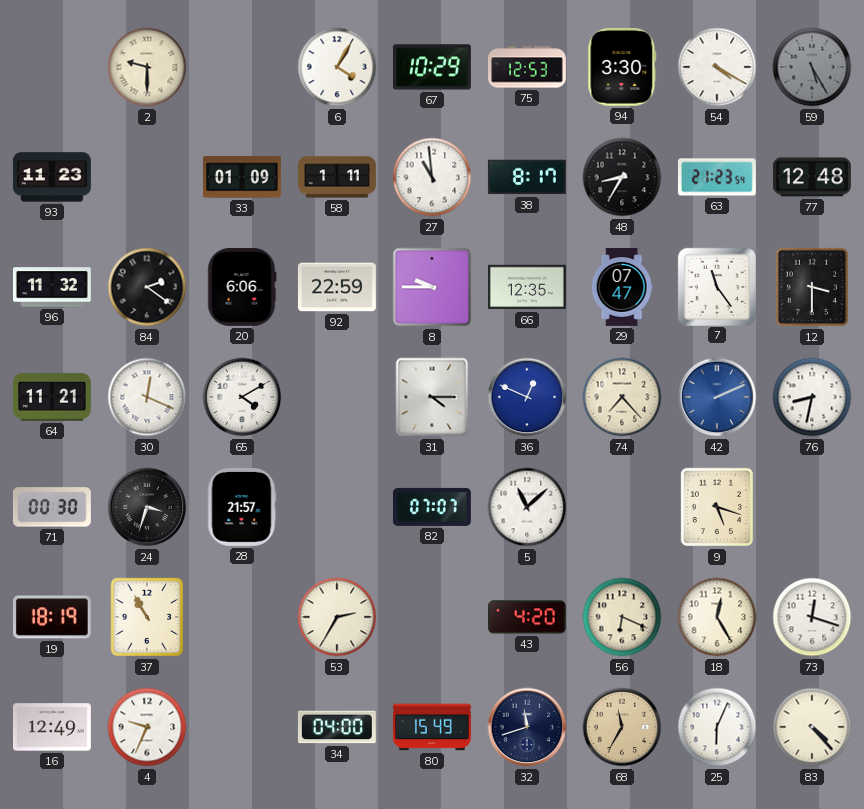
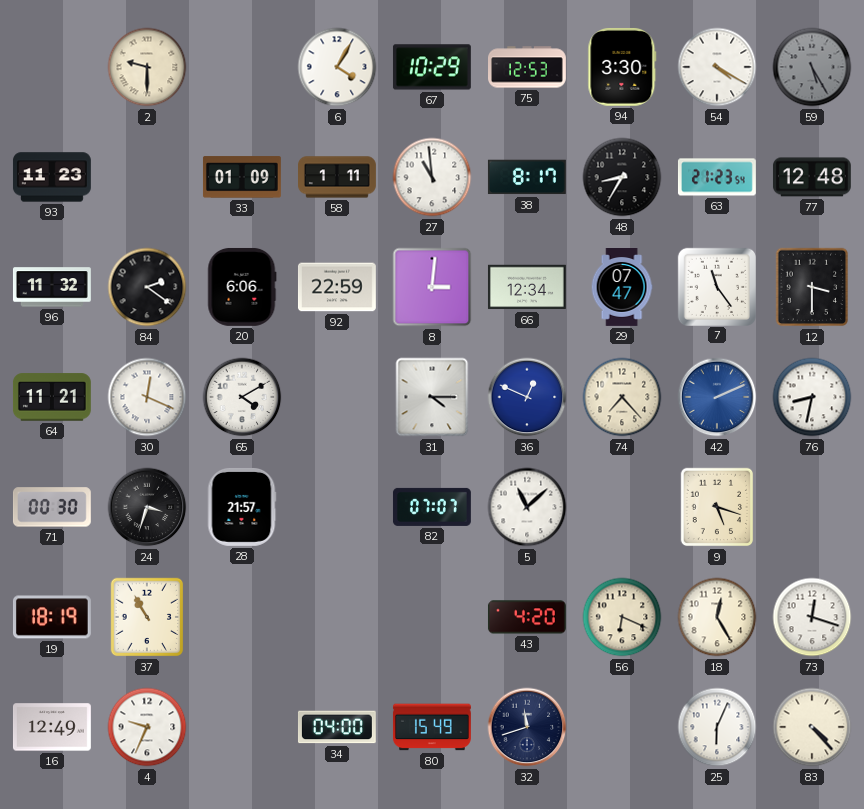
8: 9:45 -> 3:01
66: 12:35 -> 12:34
53: 2:35 -> none
68: 11:35 -> none
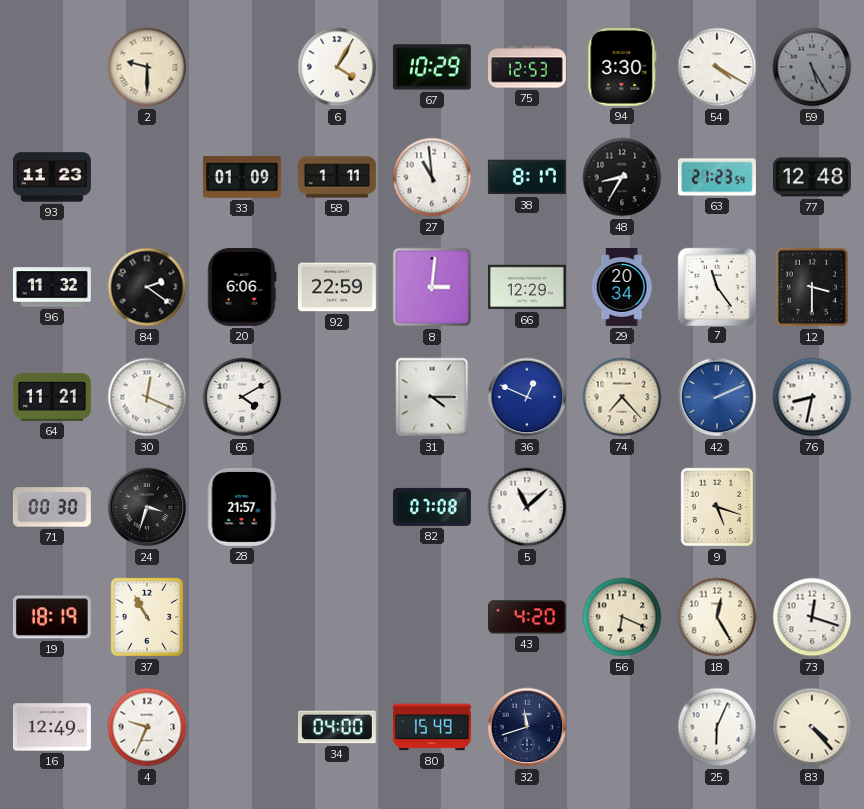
66: 12:34 -> 12:29
29: 07:47 -> 20:34
82: 07:07 -> 07:08
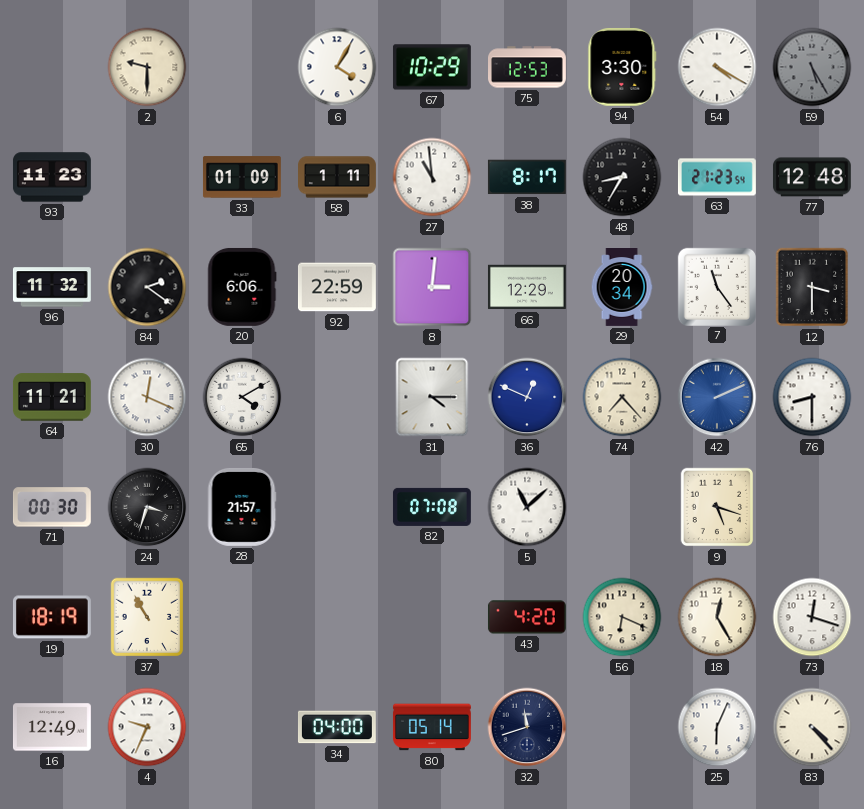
76: 8:32 -> 8:30
80: 15:49 -> 05:14
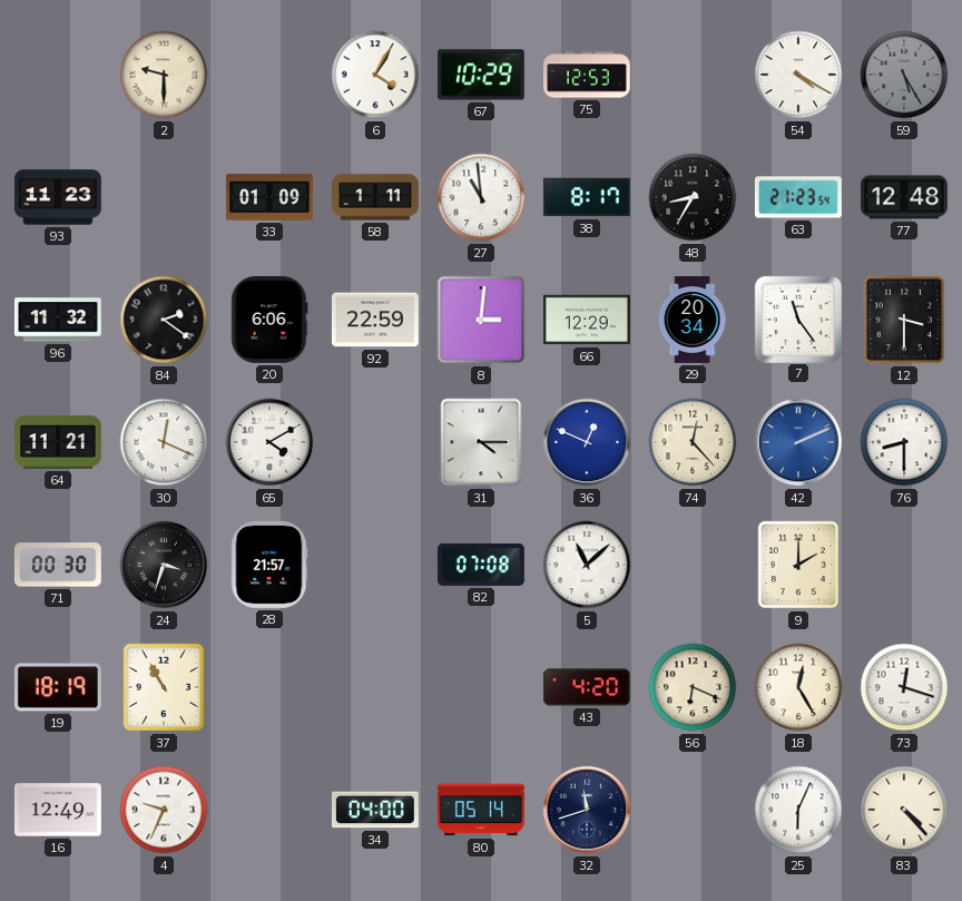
94: 3:30 -> none
74: 7:23 -> 12:23
9: 5:18 -> 2:00
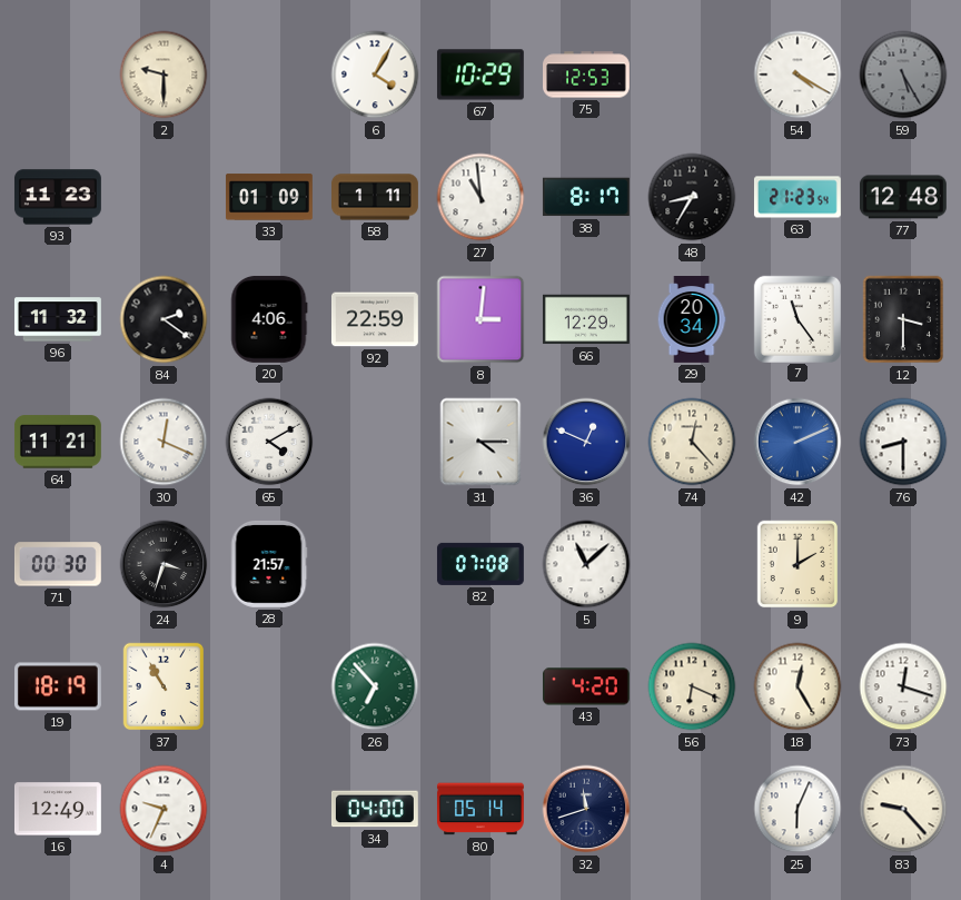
20: 6:06 -> 4:06
26: none -> 6:53
83: 4:23 -> 9:23
